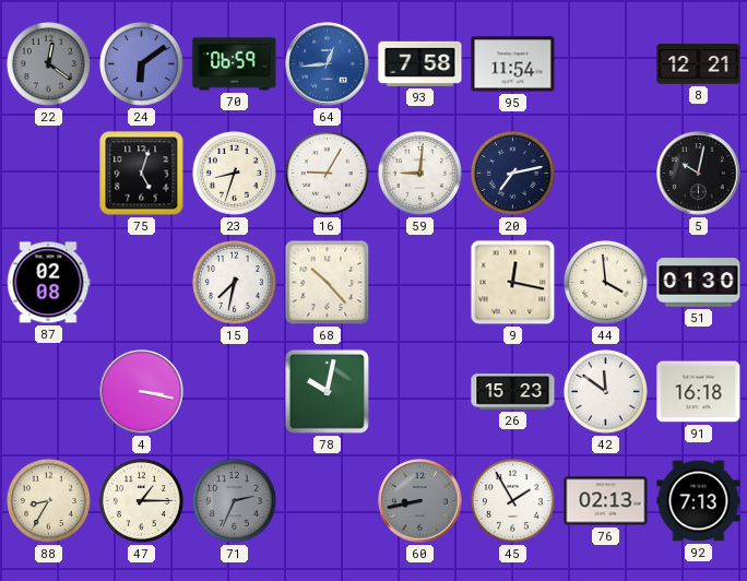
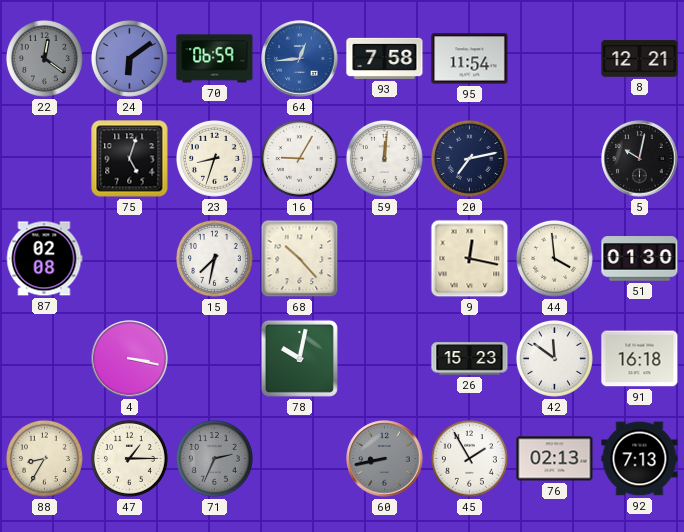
59: 9:01 -> 12:01
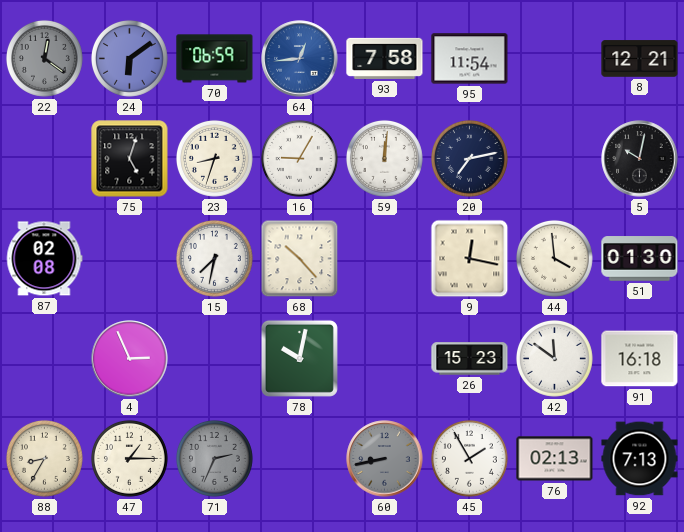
4: 3:17 -> 2:56
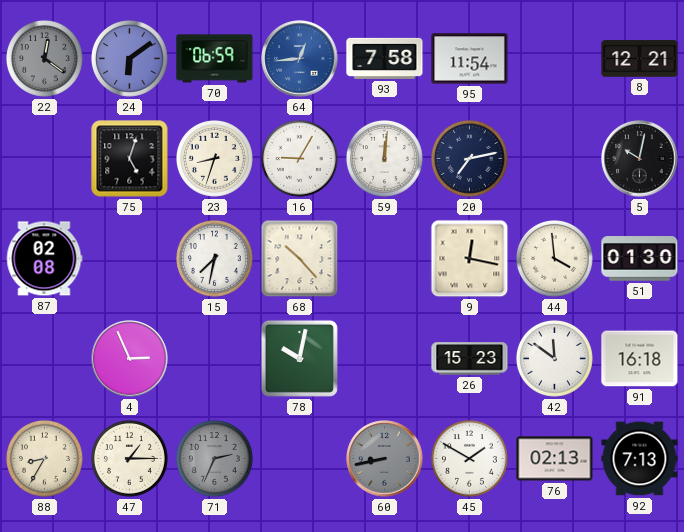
45: 1:55 -> 1:50
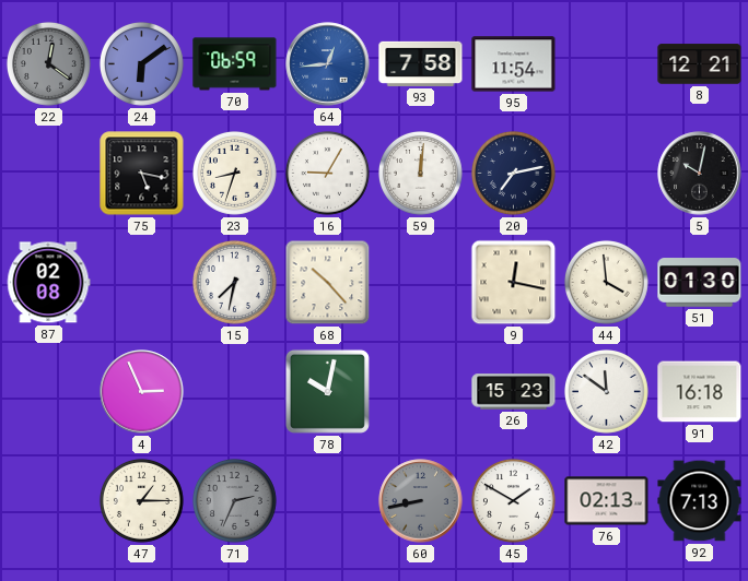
75: 5:03 -> 5:17
88: 8:35 -> none
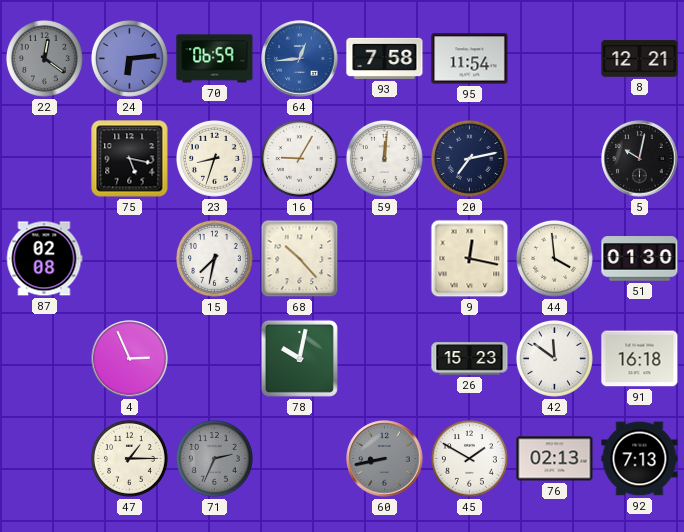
24: 6:09 -> 6:14
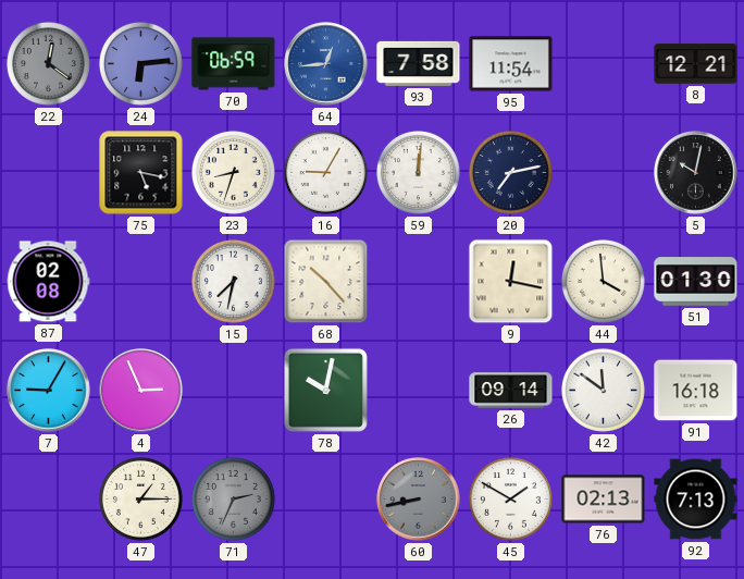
7: none -> 9:05
26: 15:23 -> 09:14
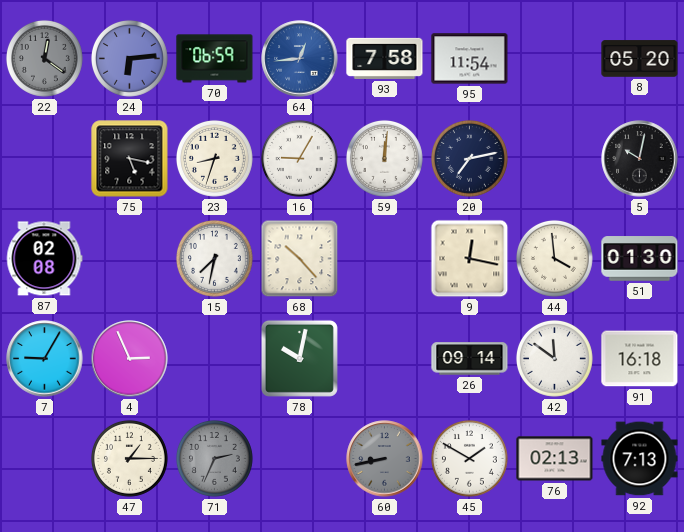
8: 12:21 -> 05:20
